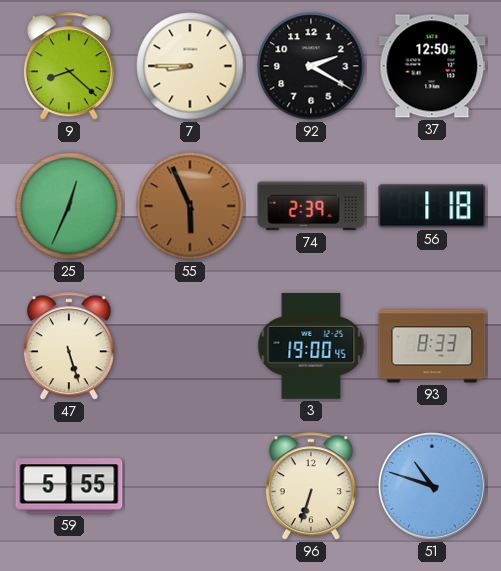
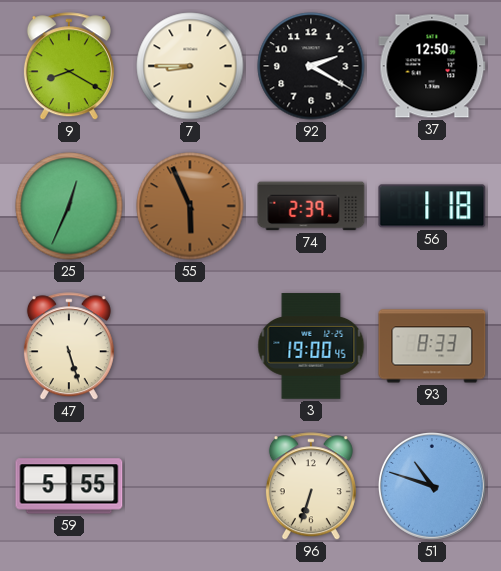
9: 8:22 -> 8:20
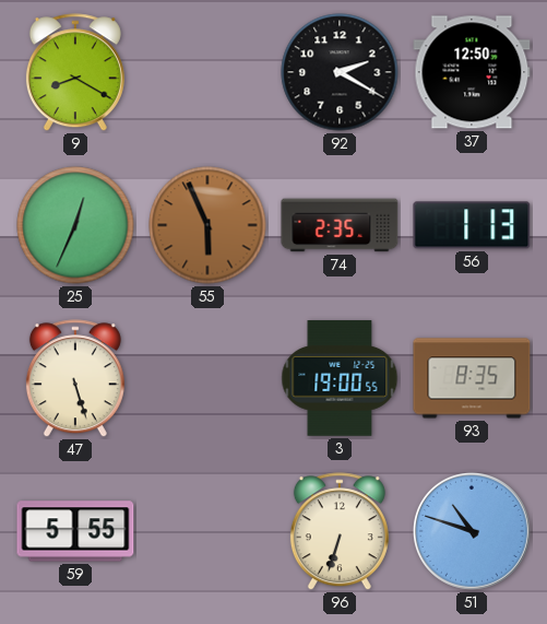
7: 8:45 -> none
74: 2:39 -> 2:35
56: 1:18 -> 1:13
3: 19:00:45 -> 19:00:55
93: 8:33 -> 8:35
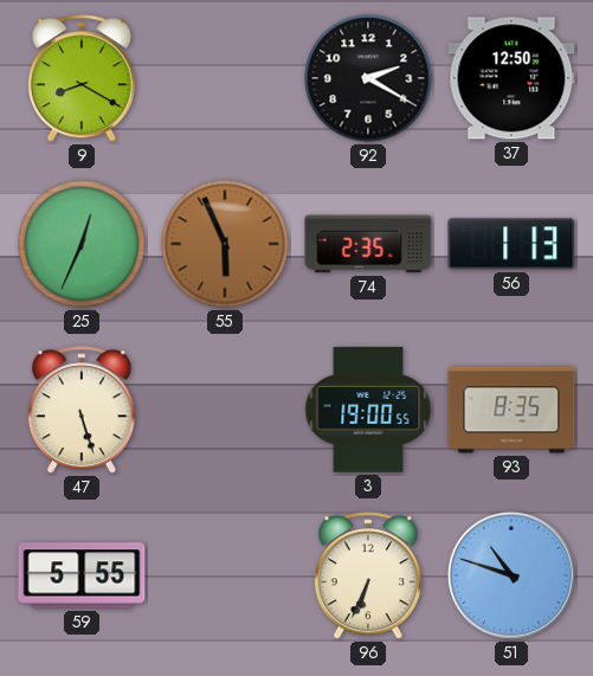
96: 6:33 -> 6:34
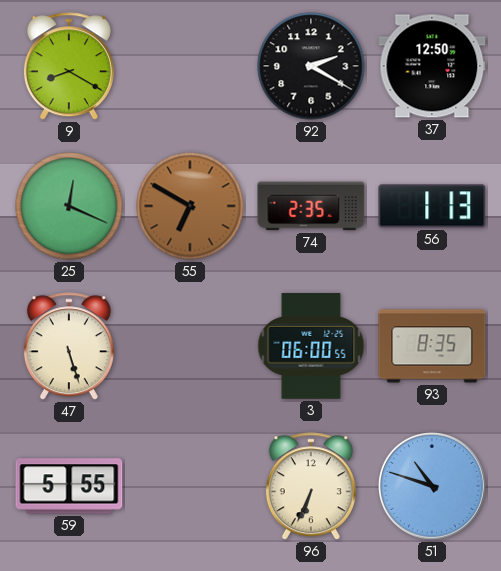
25: 12:34 -> 12:19
55: 5:56 -> 6:50
3: 19:00 -> 06:00
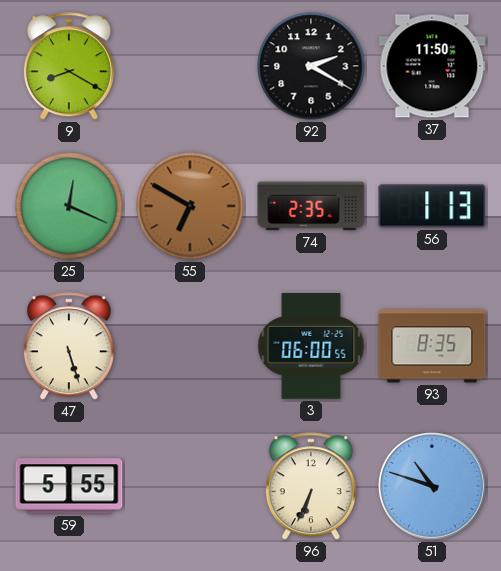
37: 12:50 -> 11:50
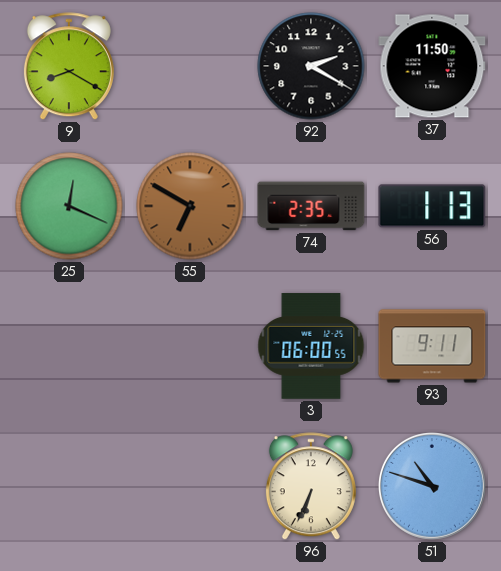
47: 5:27 -> none
93: 8:35 -> 9:11
59: 5:55 -> none
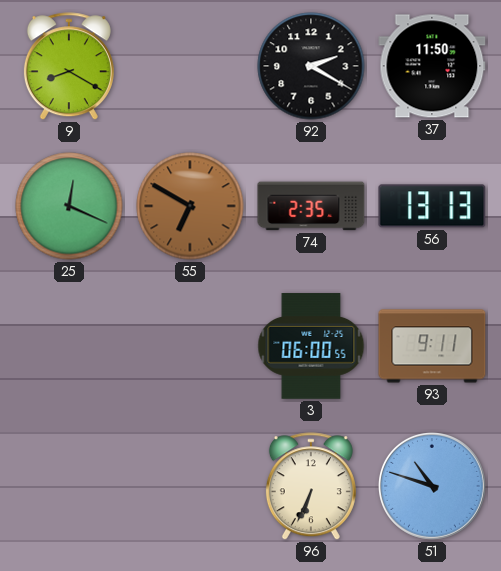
56: 1:13 -> 13:13
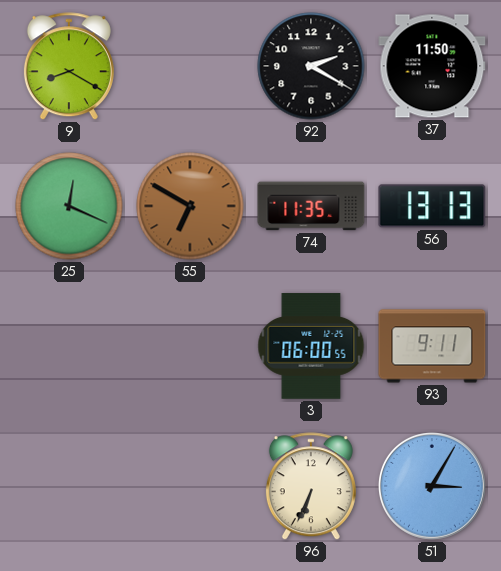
74: 2:35 -> 11:35
51: 10:48 -> 3:05
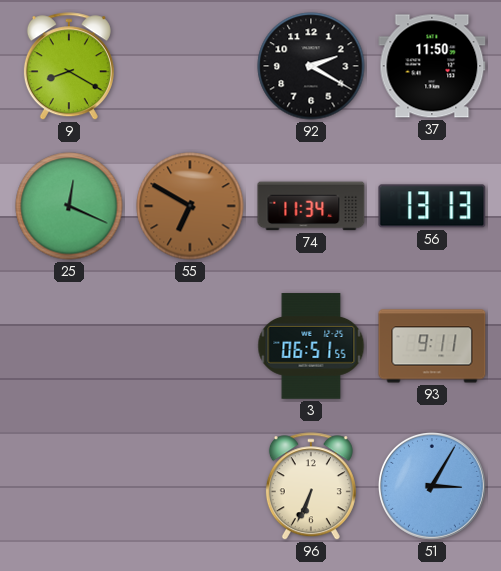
74: 11:35 -> 11:34
3: 06:00 -> 06:51
